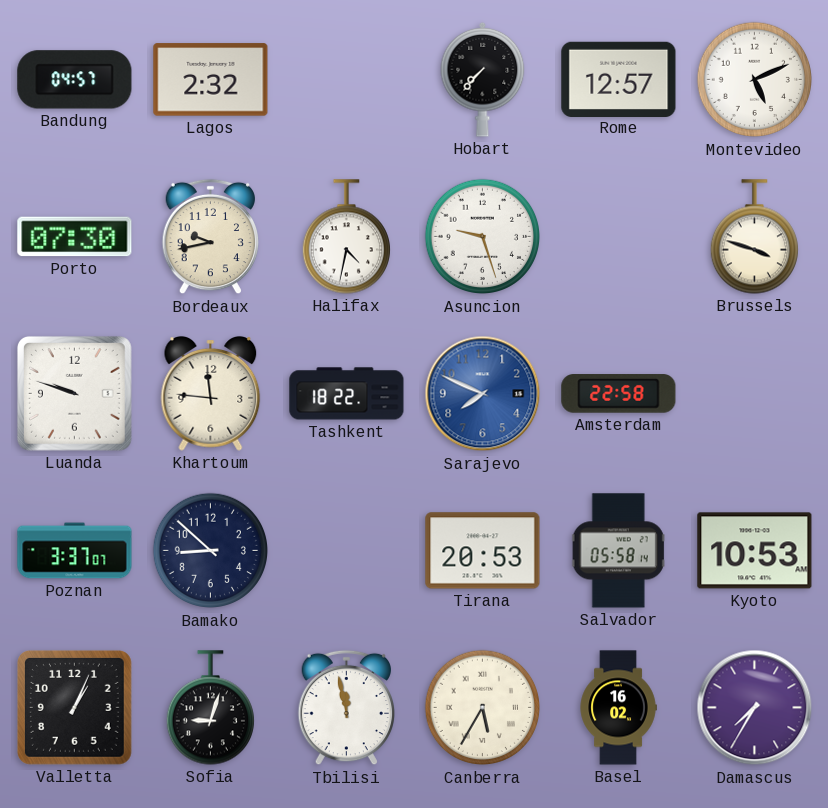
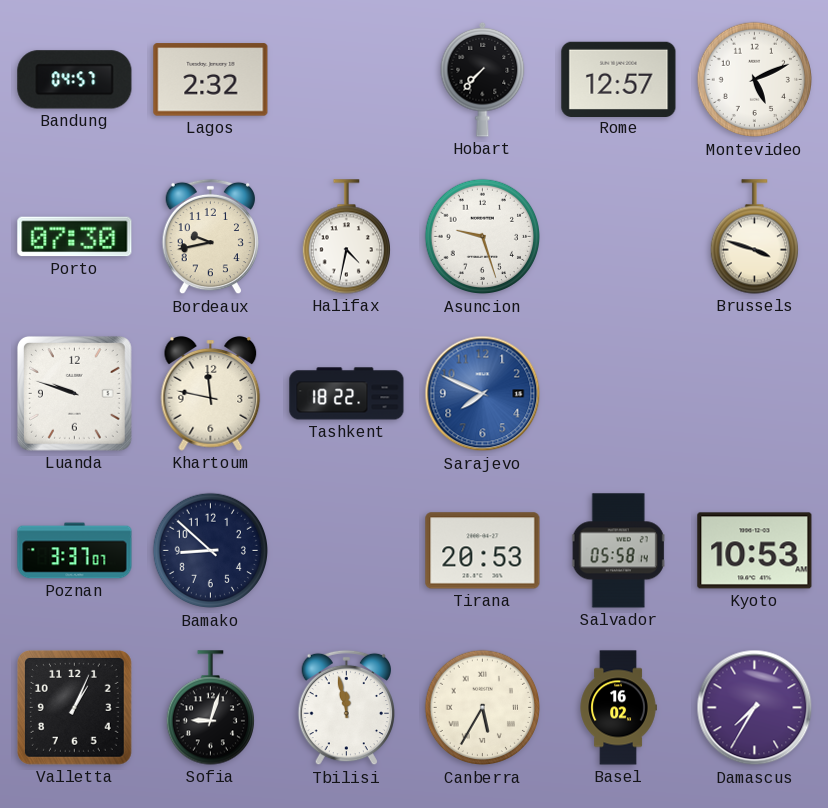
Khartoum: 11:46 -> 11:47
Amsterdam: 22:58 -> none
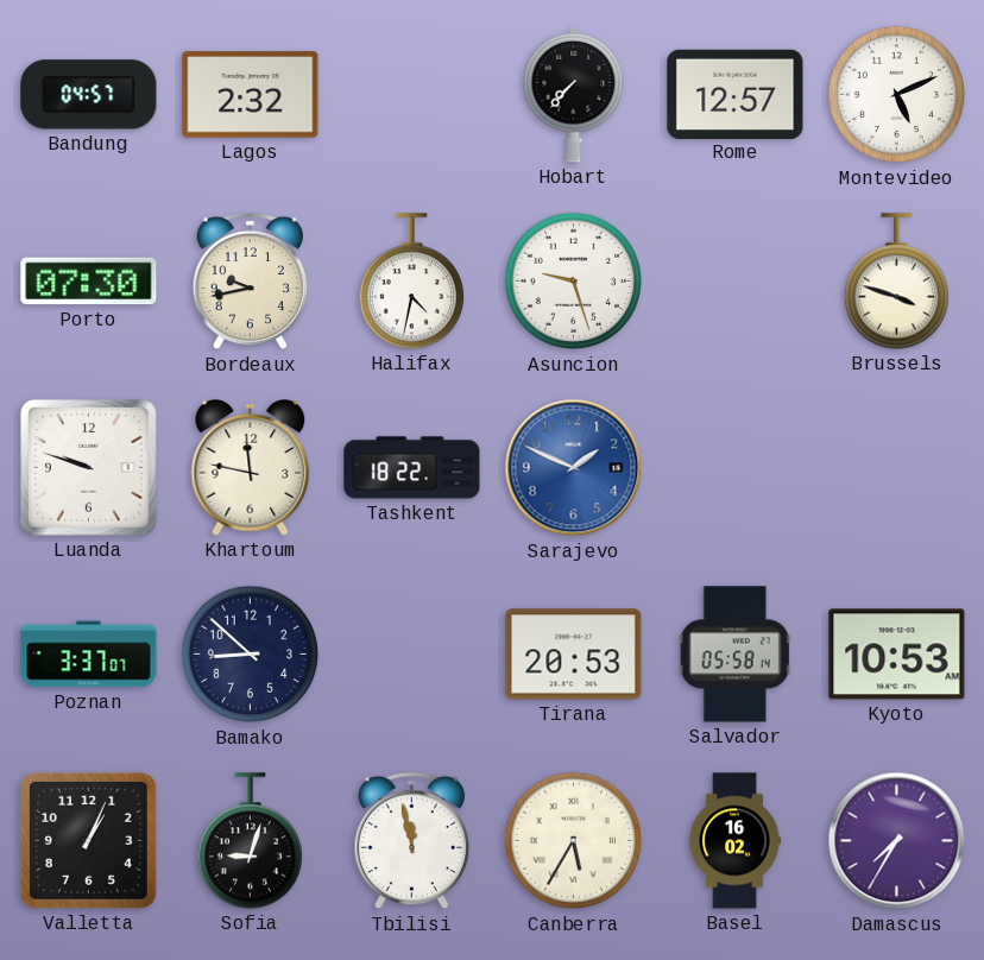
Sarajevo: 7:49 -> 1:49
